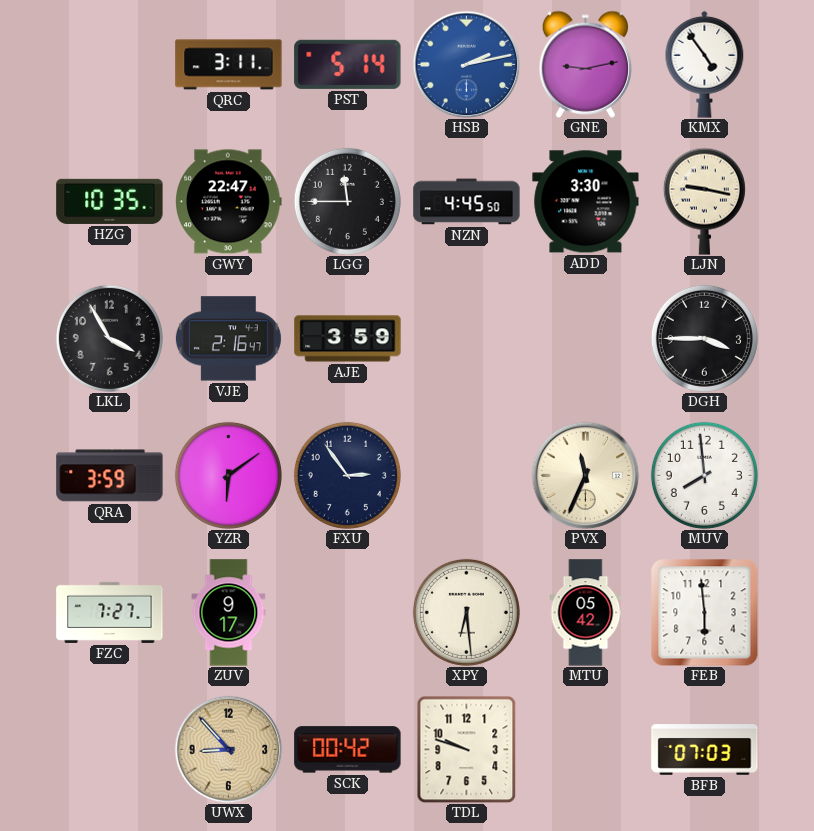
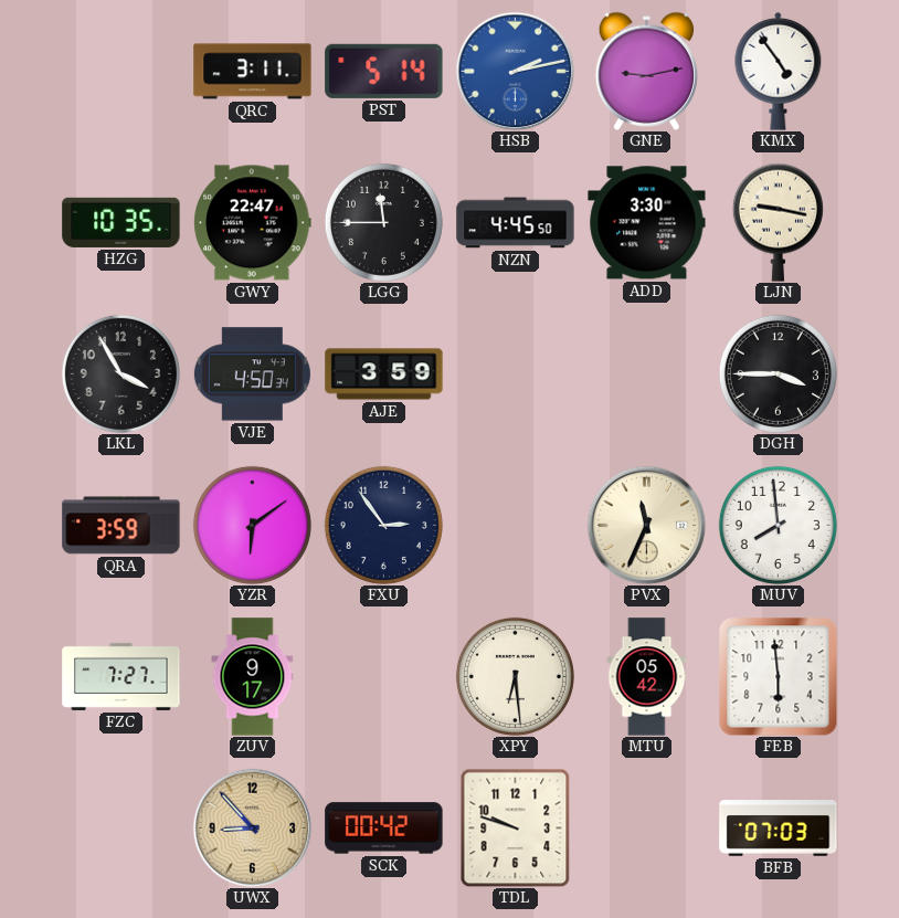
VJE: 2:16 -> 4:50
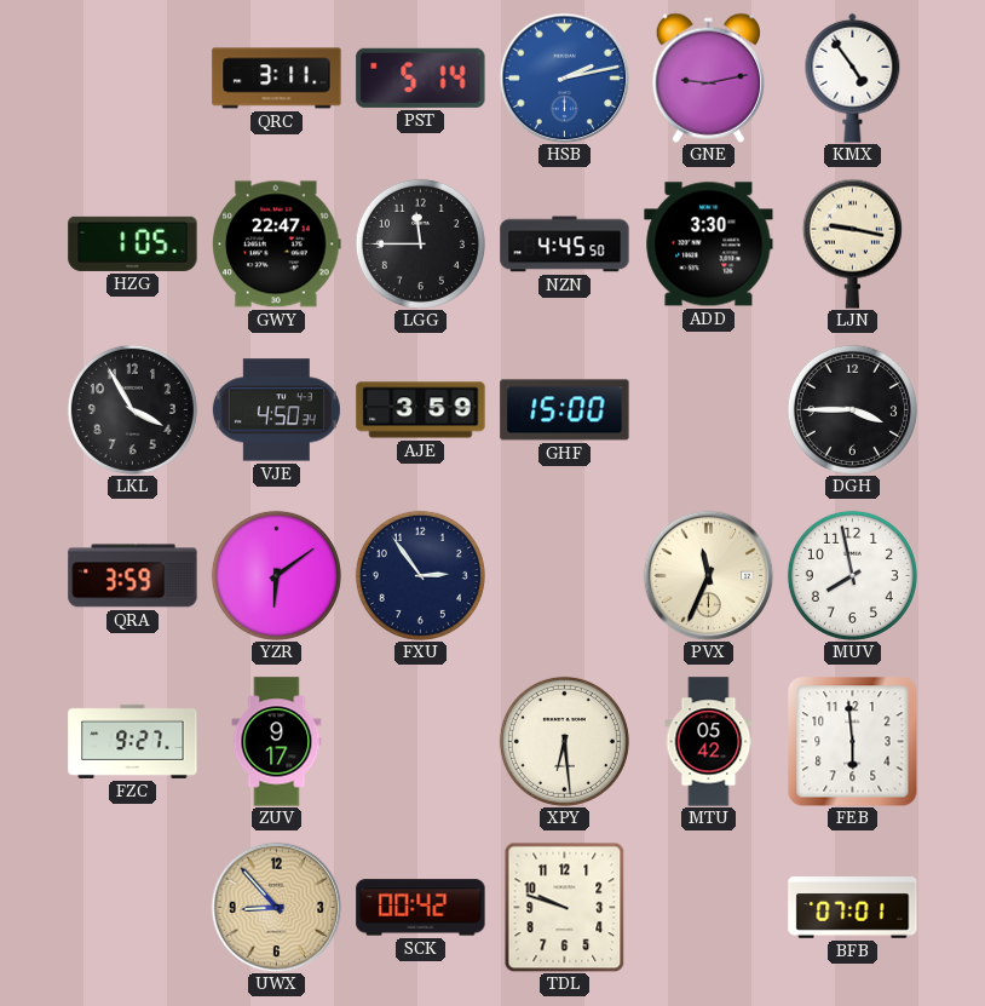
HZG: 10:35 -> 1:05
GHF: none -> 15:00
MUV: 7:59 -> 7:58
FZC: 7:27 -> 9:27
BFB: 07:03 -> 07:01
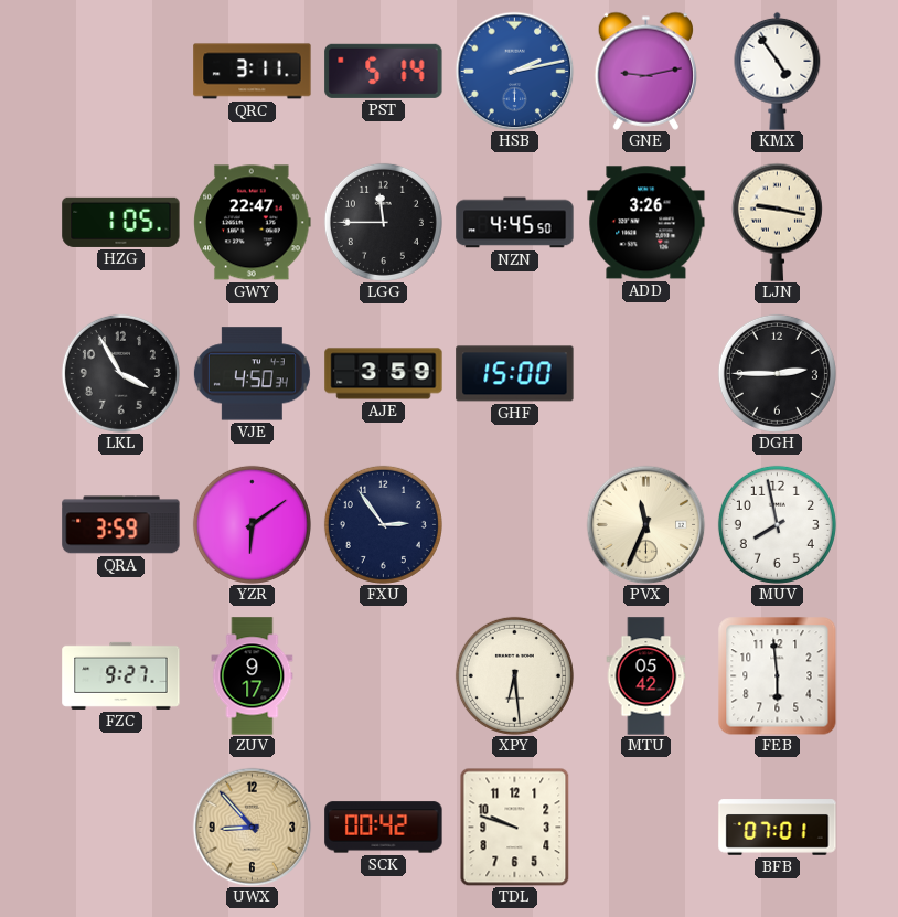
ADD: 3:30 -> 3:26
DGH: 3:45 -> 2:45
